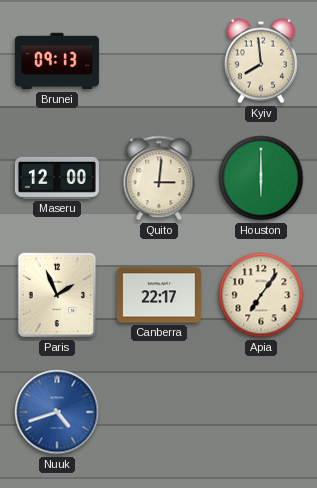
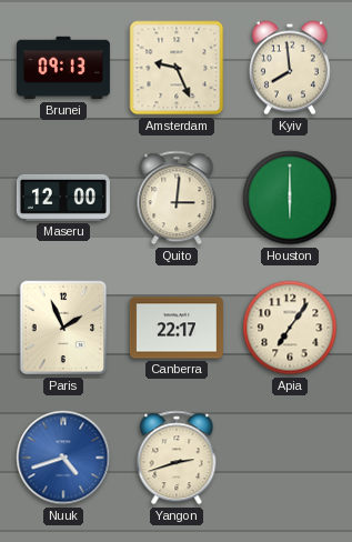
Amsterdam: none -> 9:26
Yangon: none -> 2:42
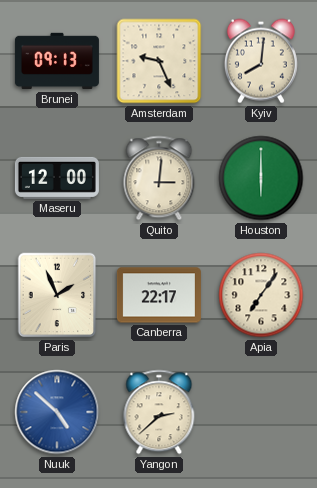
Kyiv: 7:59 -> 8:01
Nuuk: 4:42 -> 4:52
Yangon: 2:42 -> 2:38
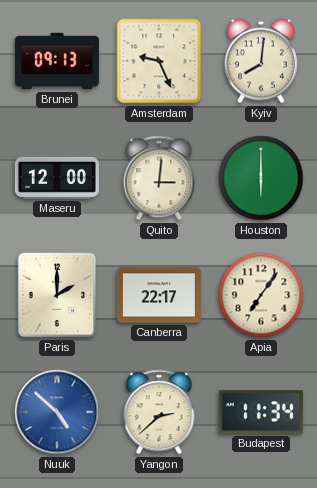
Paris: 1:56 -> 2:00
Budapest: none -> 11:34
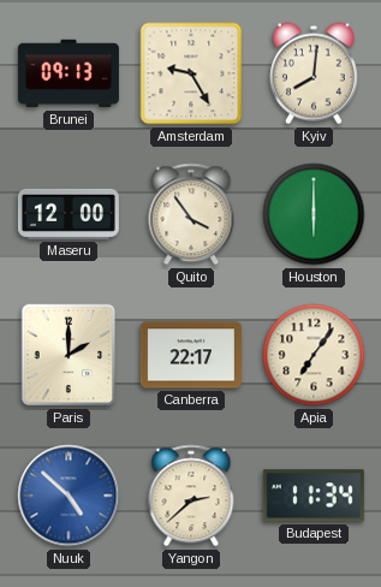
Amsterdam: 9:26 -> 9:25
Quito: 3:01 -> 3:54
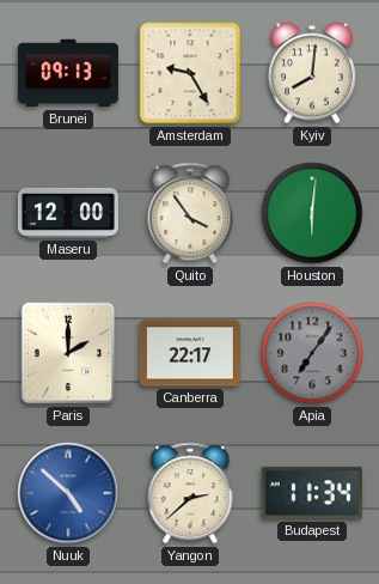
Houston: 6:00 -> 6:01
Apia dial: cream -> grey
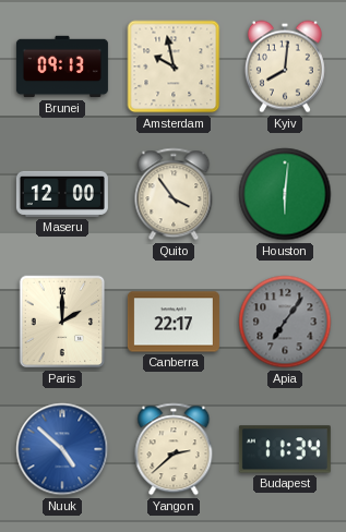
Amsterdam: 9:25 -> 9:58
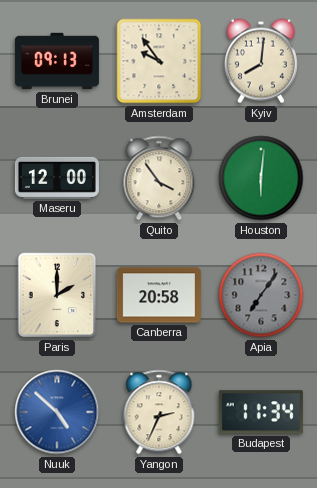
Amsterdam: 9:58 -> 9:54
Canberra: 22:17 -> 20:58
Yangon: 2:38 -> 2:34
